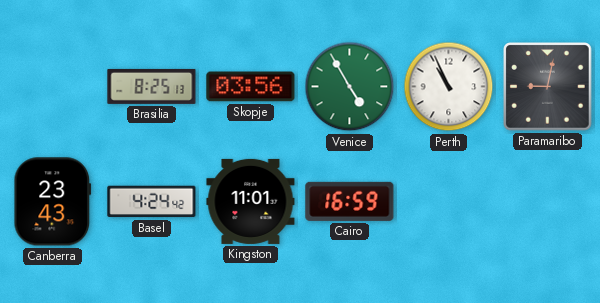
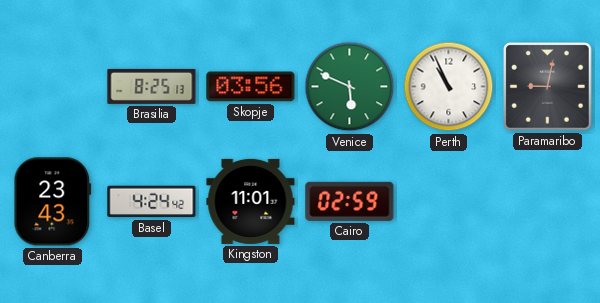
Venice: 4:55 -> 5:49
Cairo: 16:59 -> 02:59
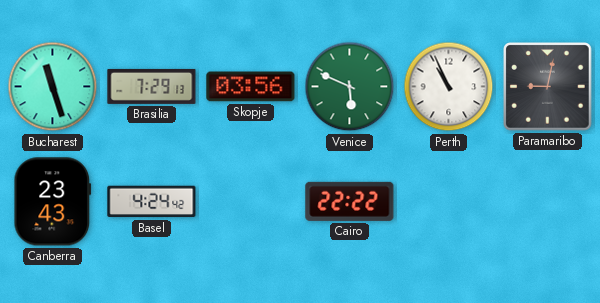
Bucharest: none -> 11:27
Brasilia: 8:25 -> 7:29
Kingston: 11:01 -> none
Cairo: 02:59 -> 22:22
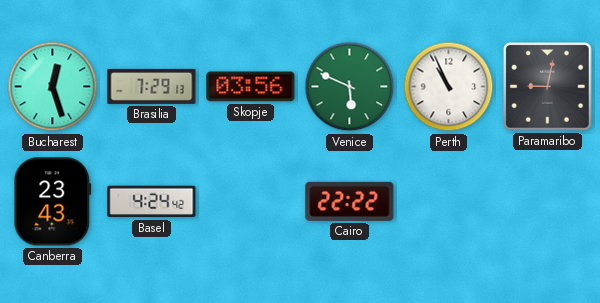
Bucharest: 11:27 -> 12:27
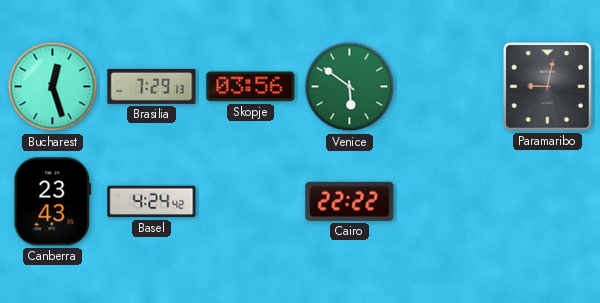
Venice: 5:49 -> 5:51
Perth: 10:56 -> none
